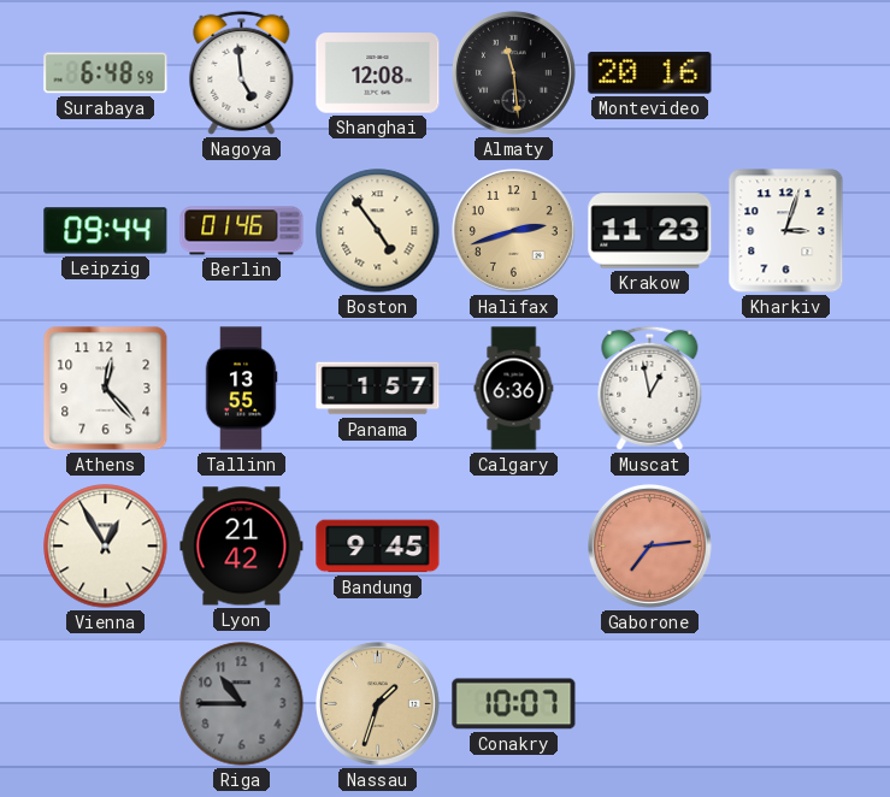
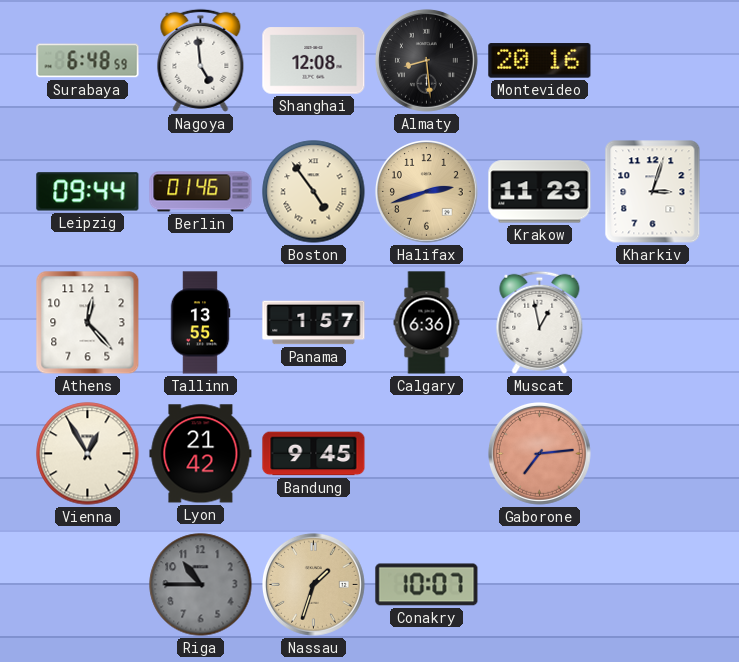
Almaty: 11:29 -> 8:29
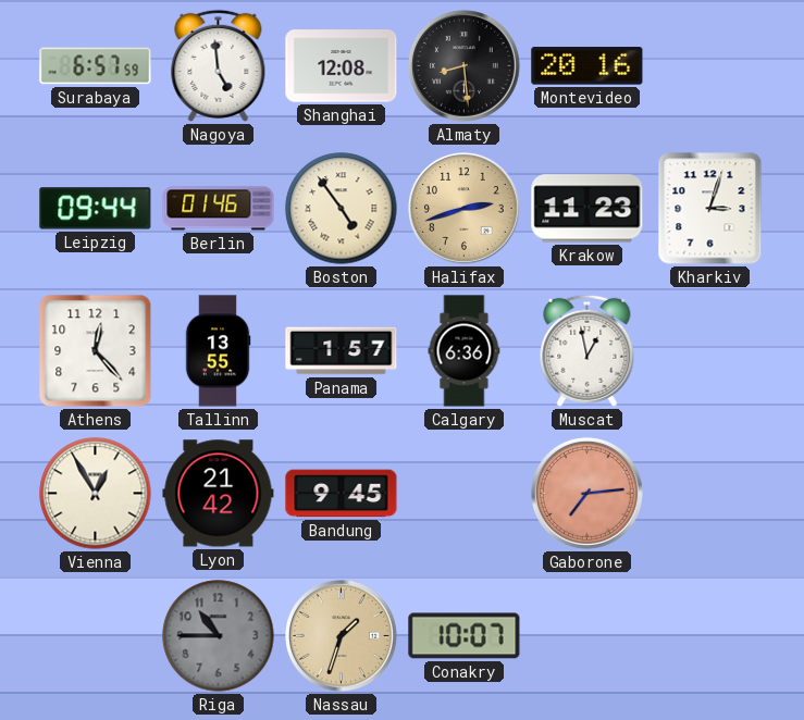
Surabaya: 6:48 -> 6:57
